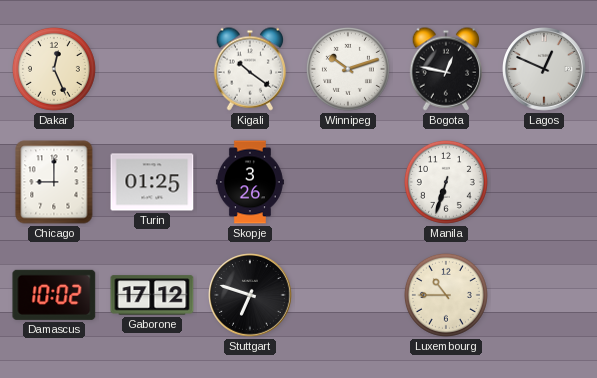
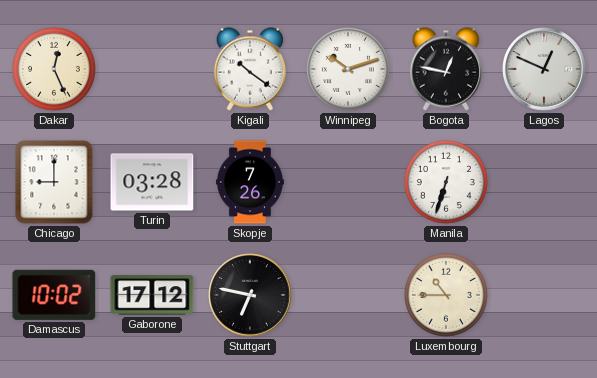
Turin: 01:25 -> 03:28
Skopje: 3:26 -> 7:26
Stuttgart: 6:48 -> 6:47
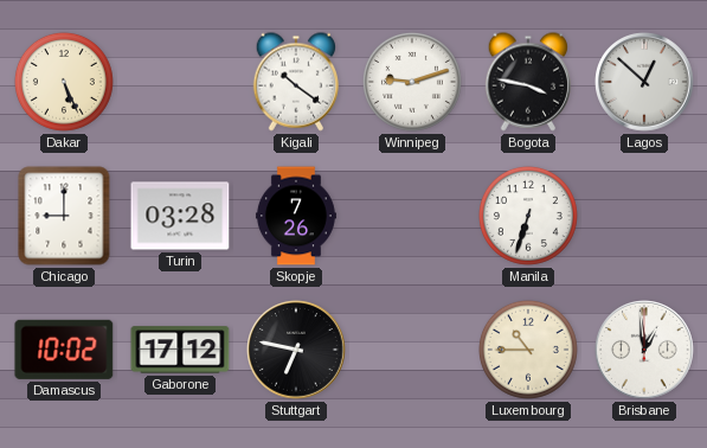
Dakar: 12:26 -> 5:26
Winnipeg: 10:12 -> 9:12
Bogota: 12:47 -> 3:47
Lagos: 12:49 -> 12:52
Brisbane: none -> 12:59
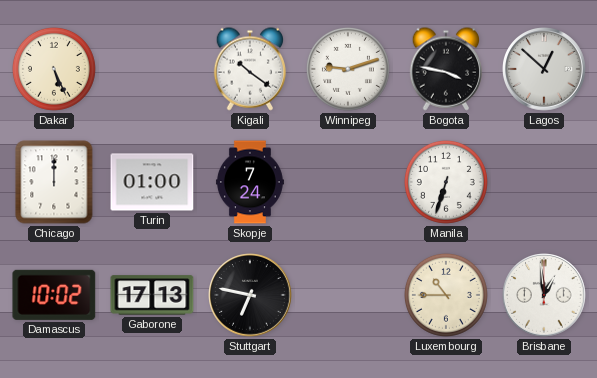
Chicago: 9:00 -> 12:00
Turin: 03:28 -> 01:00
Skopje: 7:26 -> 7:24
Gaborone: 17:12 -> 17:13
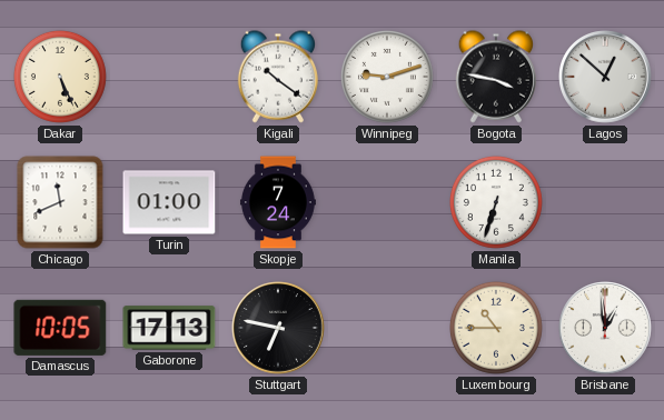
Chicago: 12:00 -> 11:41
Damascus: 10:02 -> 10:05
